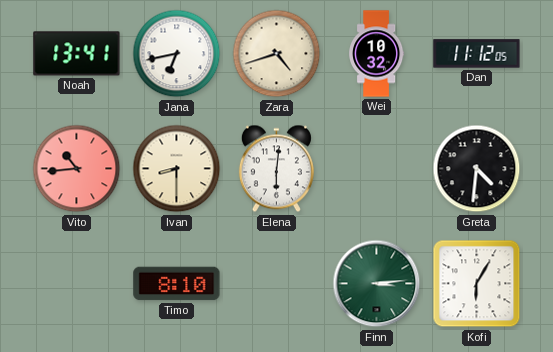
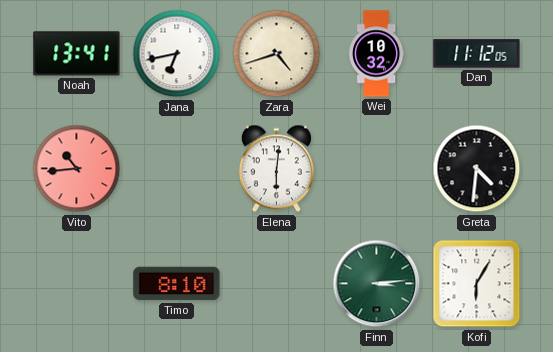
Ivan: 8:30 -> none
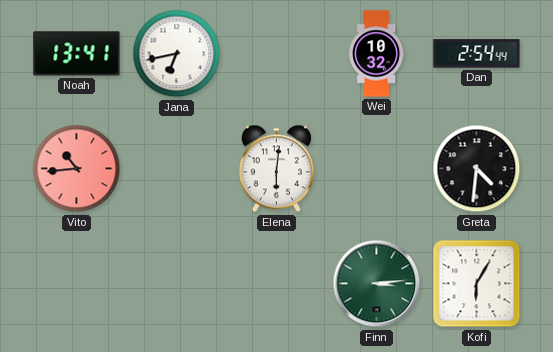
Zara: 4:42 -> none
Dan: 11:12 -> 2:54
Timo: 8:10 -> none
